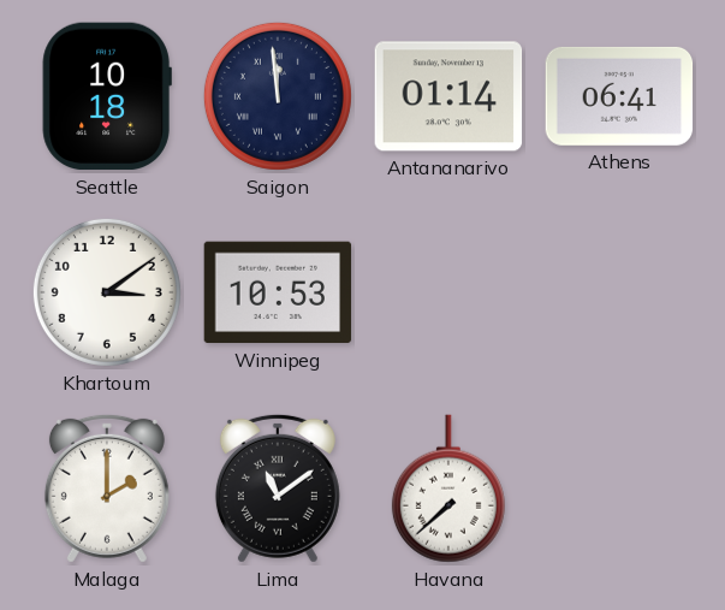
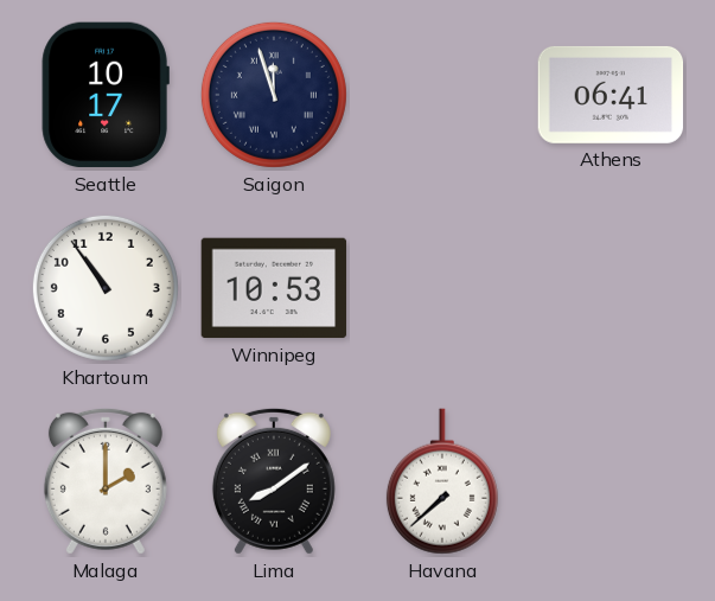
Seattle: 10:18 -> 10:17
Saigon: 11:59 -> 11:57
Antananarivo: 01:14 -> none
Khartoum: 3:09 -> 10:54
Lima: 11:09 -> 8:09
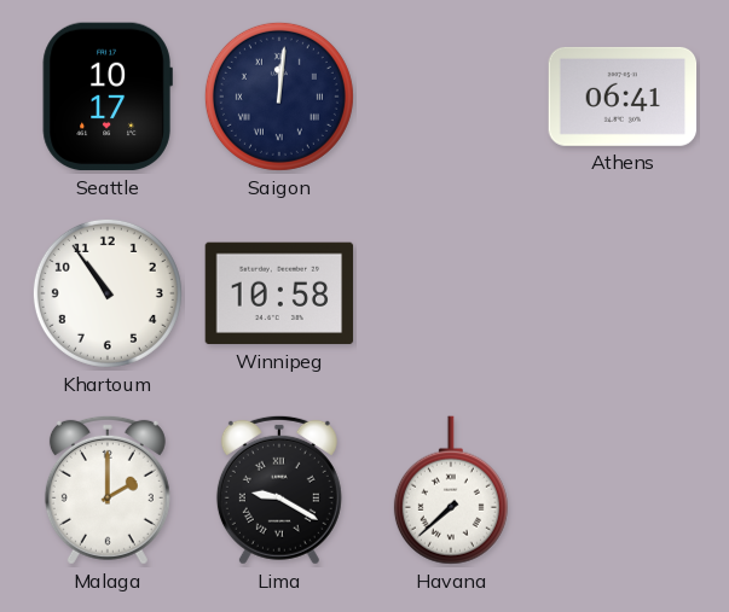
Saigon: 11:57 -> 12:01
Winnipeg: 10:53 -> 10:58
Lima: 8:09 -> 9:20
